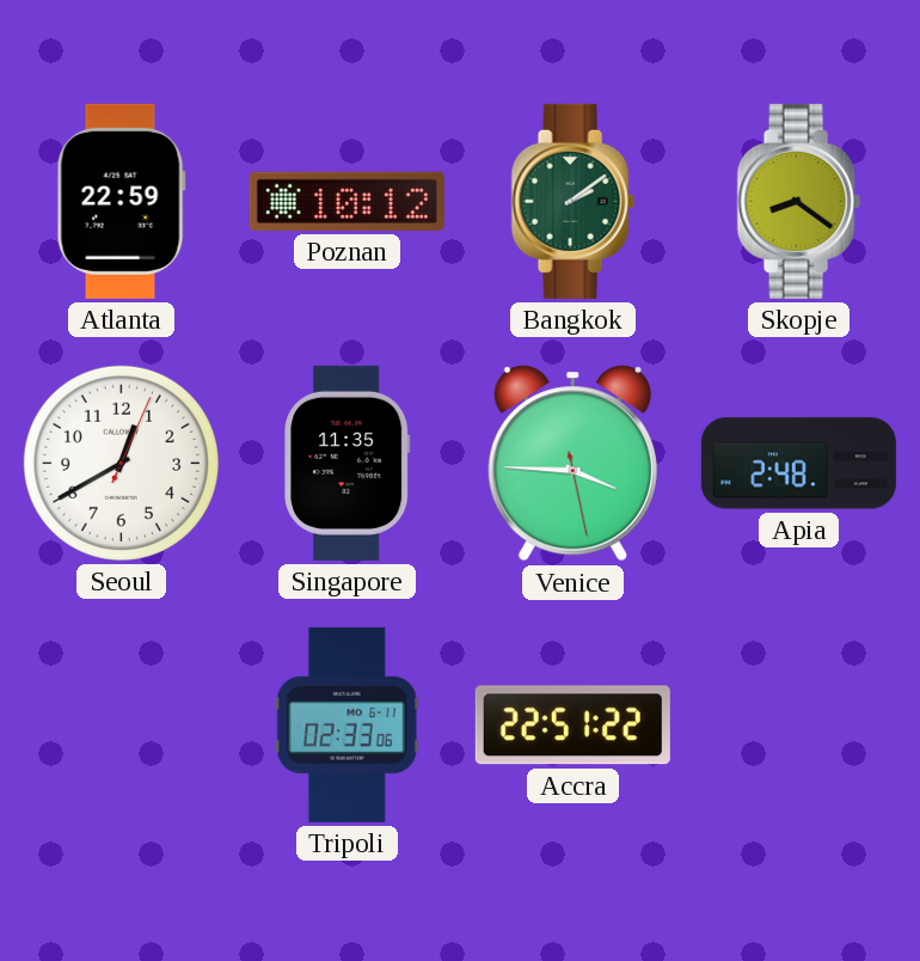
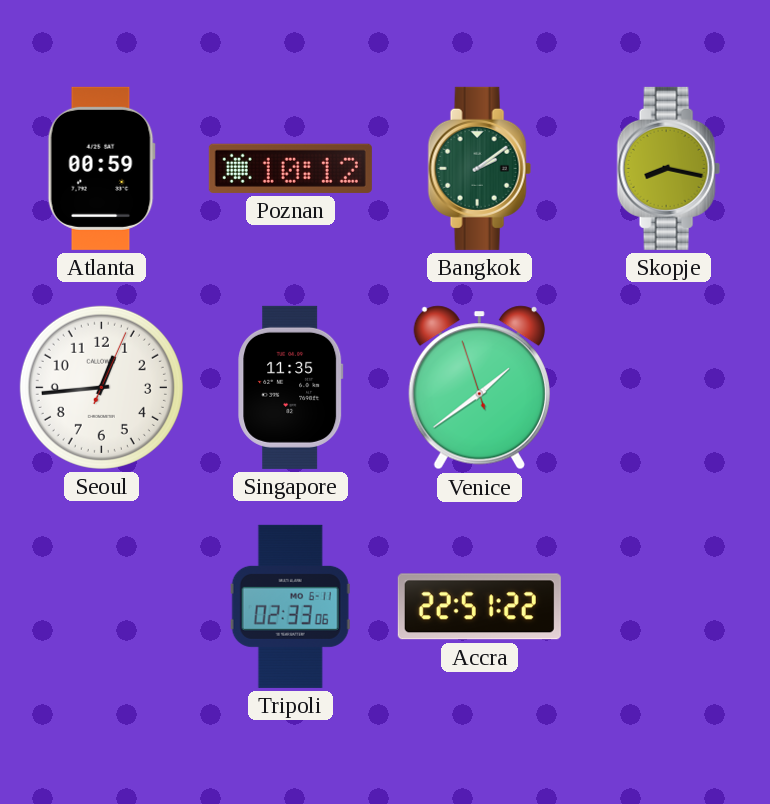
Atlanta: 22:59 -> 00:59
Skopje: 8:21 -> 8:17
Seoul: 12:40 -> 12:44
Venice: 3:45 -> 1:38
Apia: 2:48 -> none
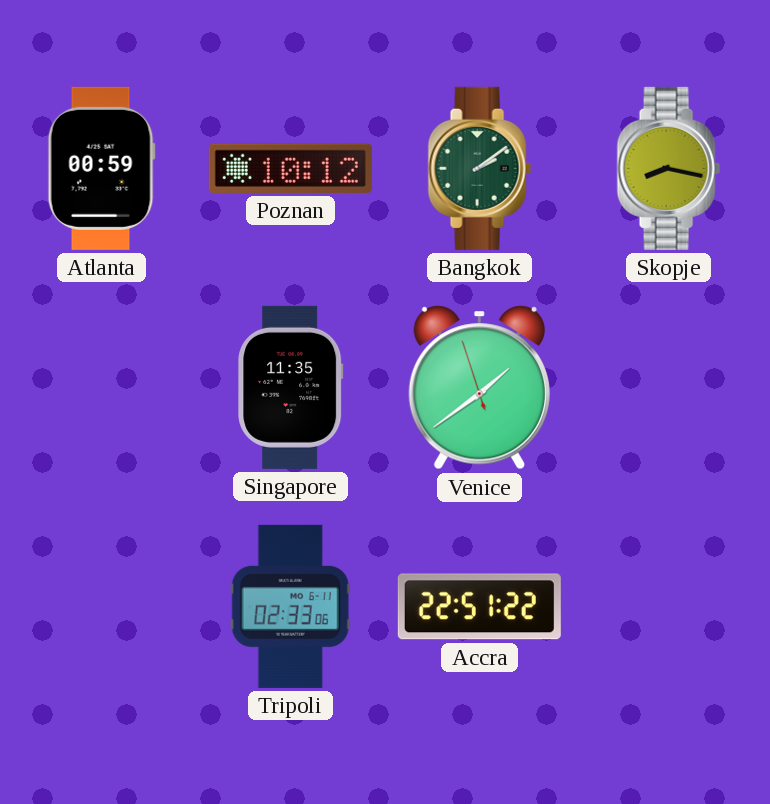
Seoul: 12:44 -> none
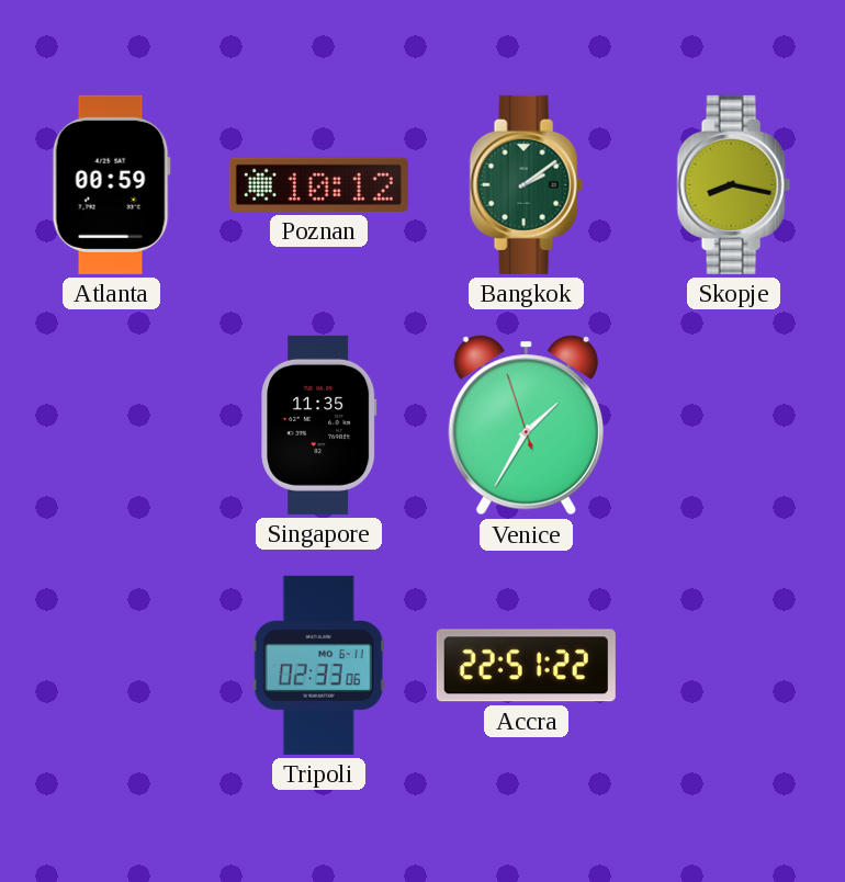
Venice: 1:38 -> 1:34
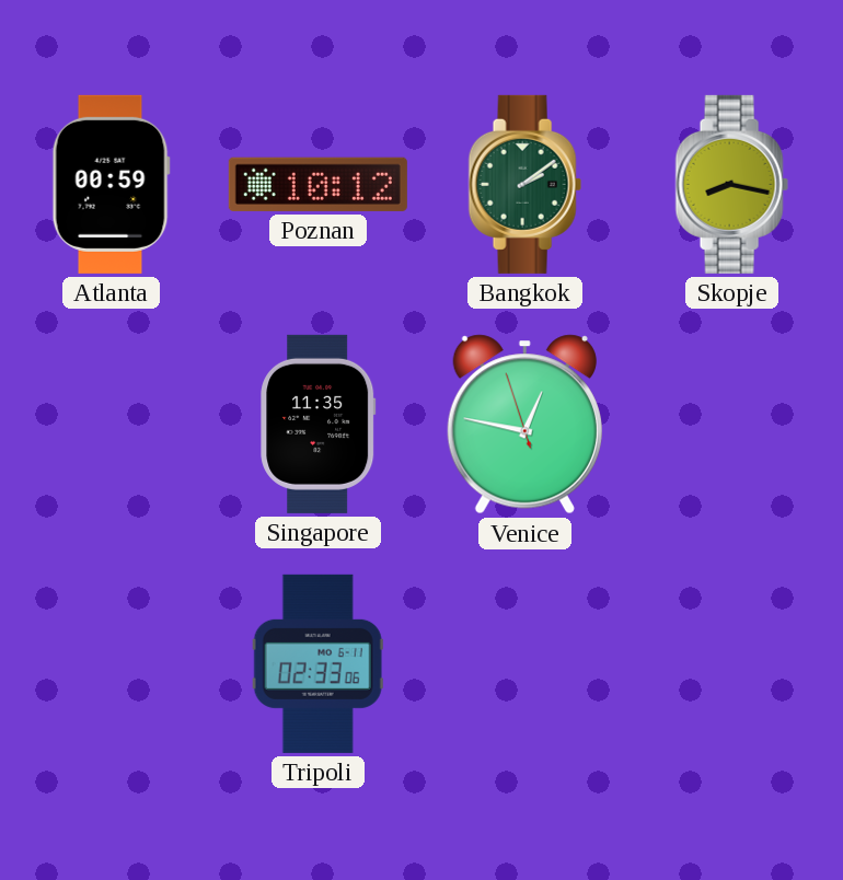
Venice: 1:34 -> 12:46
Accra: 22:51 -> none
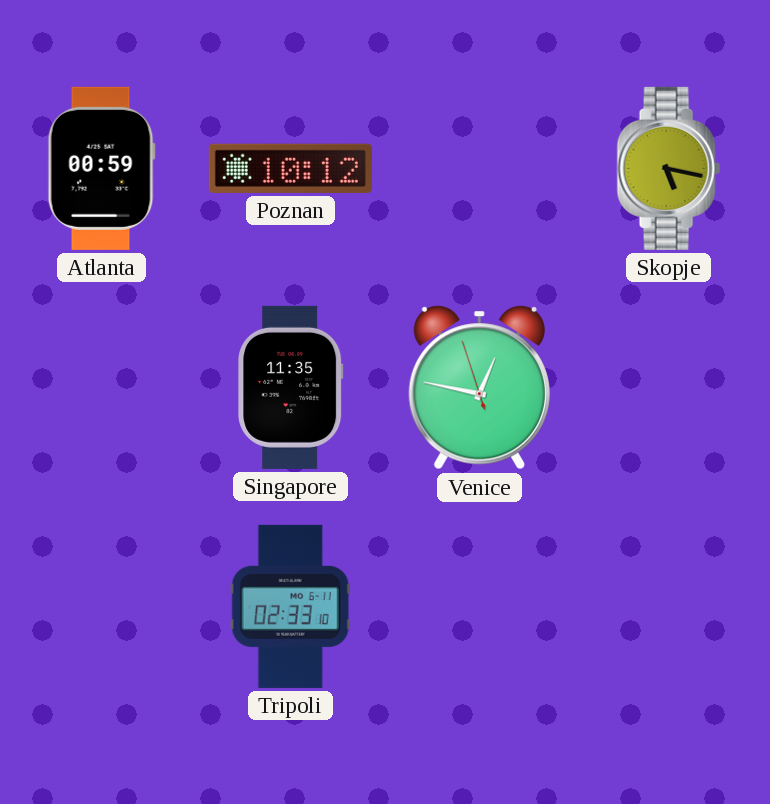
Bangkok: 2:09 -> none
Skopje: 8:17 -> 5:17
Tripoli: 02:33:06 -> 02:33:10
